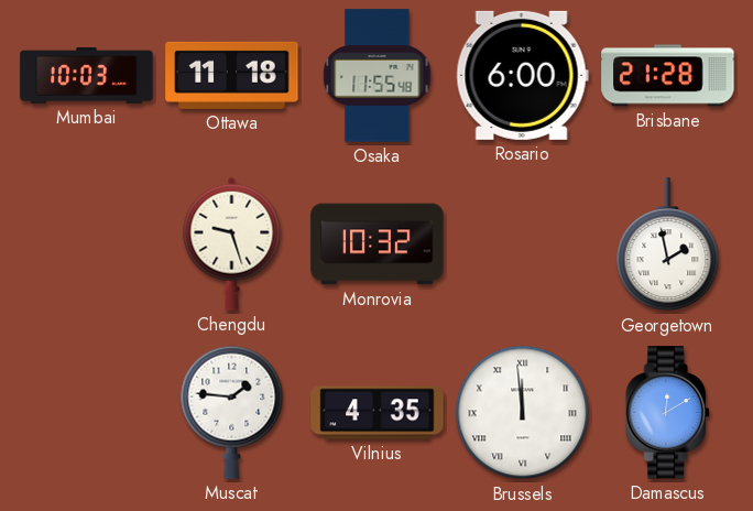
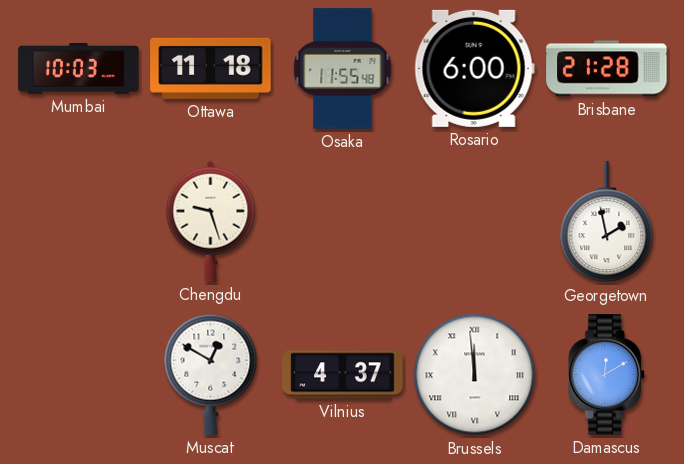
Monrovia: 10:32 -> none
Muscat: 1:46 -> 12:50
Vilnius: 4:35 -> 4:37
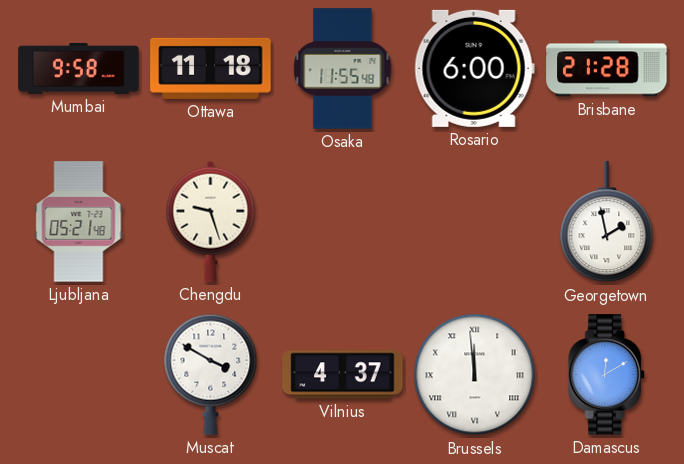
Mumbai: 10:03 -> 9:58
Ljubljana: none -> 05:21
Muscat: 12:50 -> 3:50
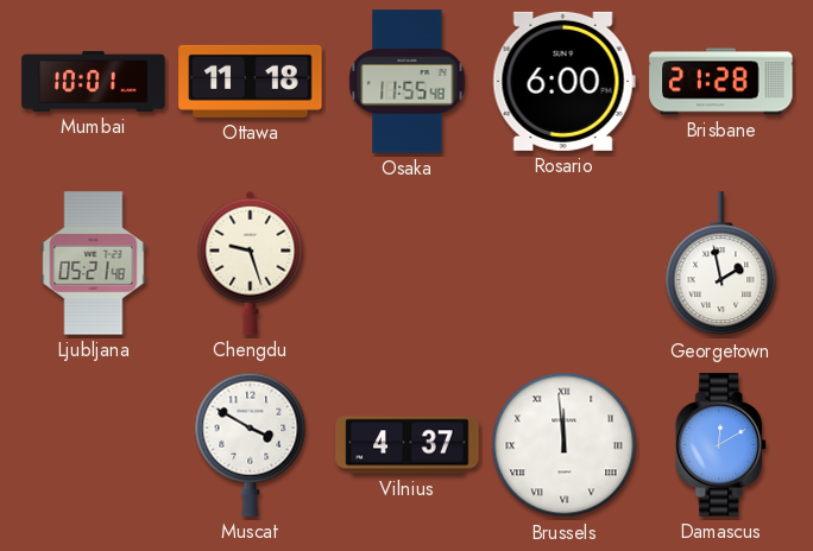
Mumbai: 9:58 -> 10:01
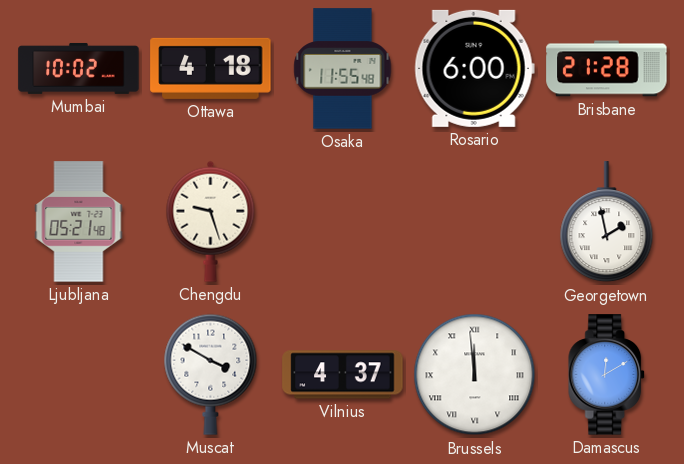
Mumbai: 10:01 -> 10:02
Ottawa: 11:18 -> 4:18
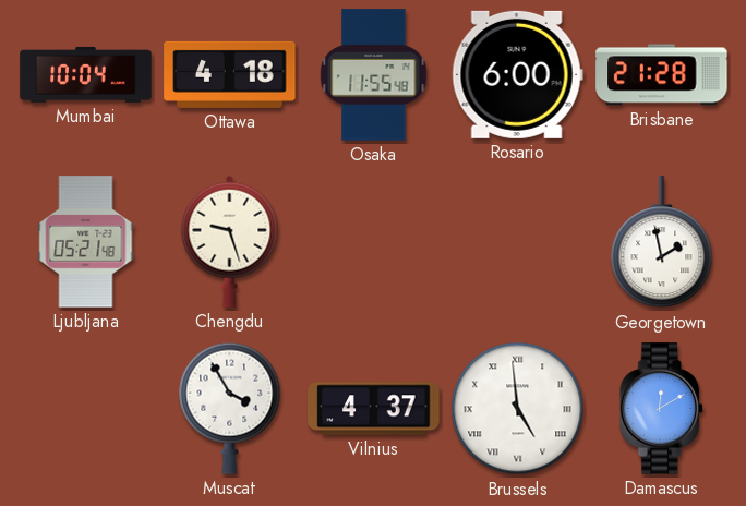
Mumbai: 10:02 -> 10:04
Muscat: 3:50 -> 3:55
Brussels: 11:59 -> 4:59
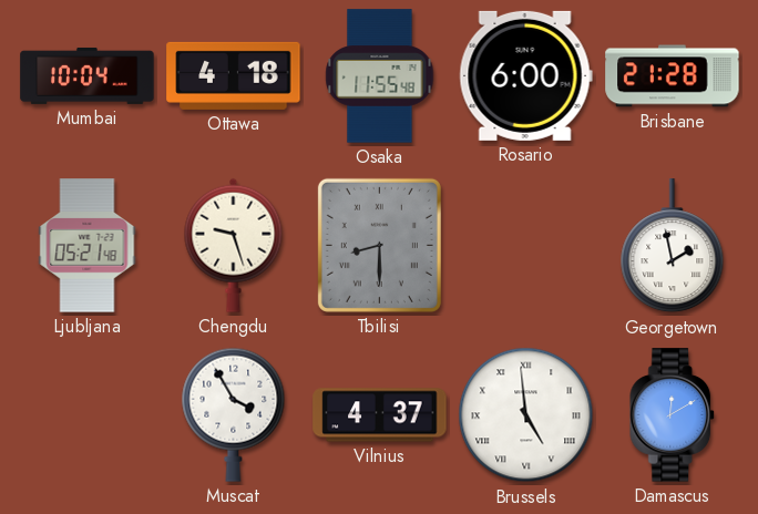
Tbilisi: none -> 8:30
